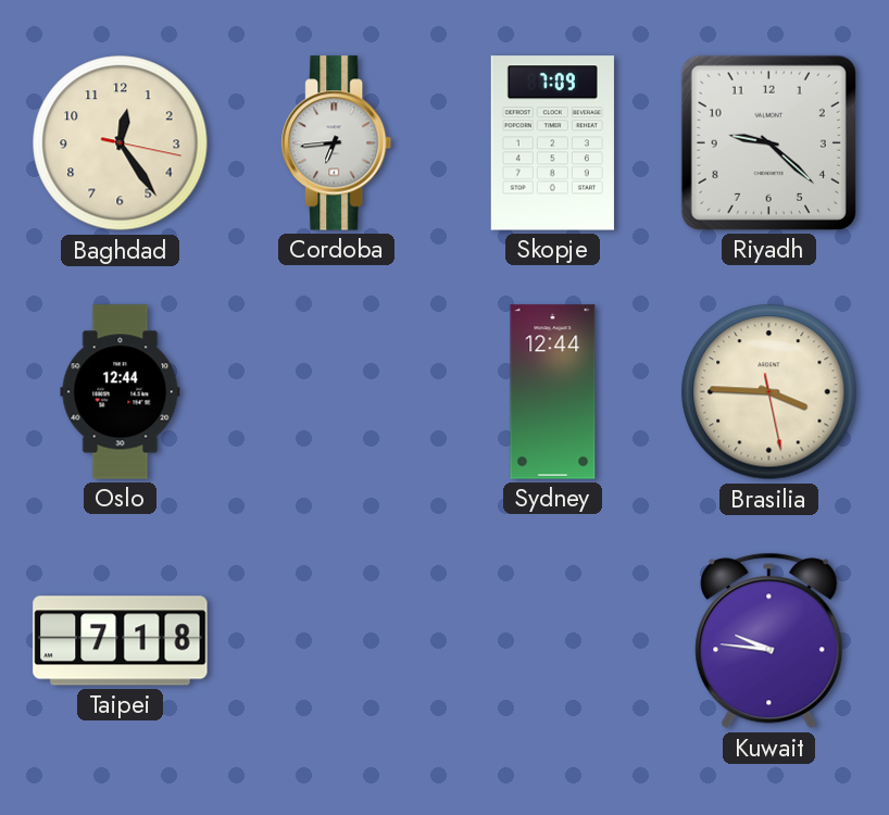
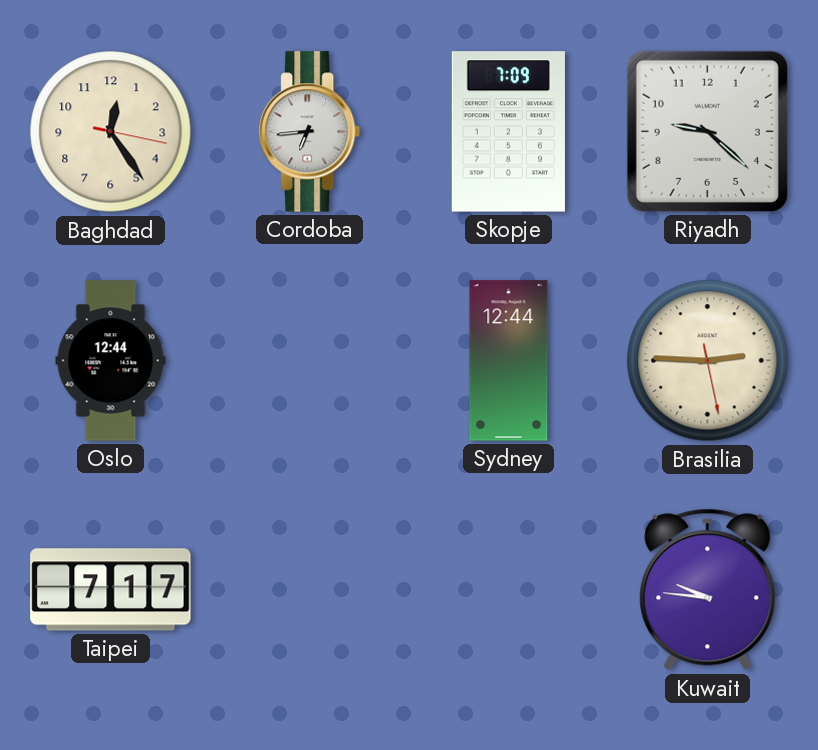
Brasilia: 3:45 -> 2:45
Taipei: 7:18 -> 7:17
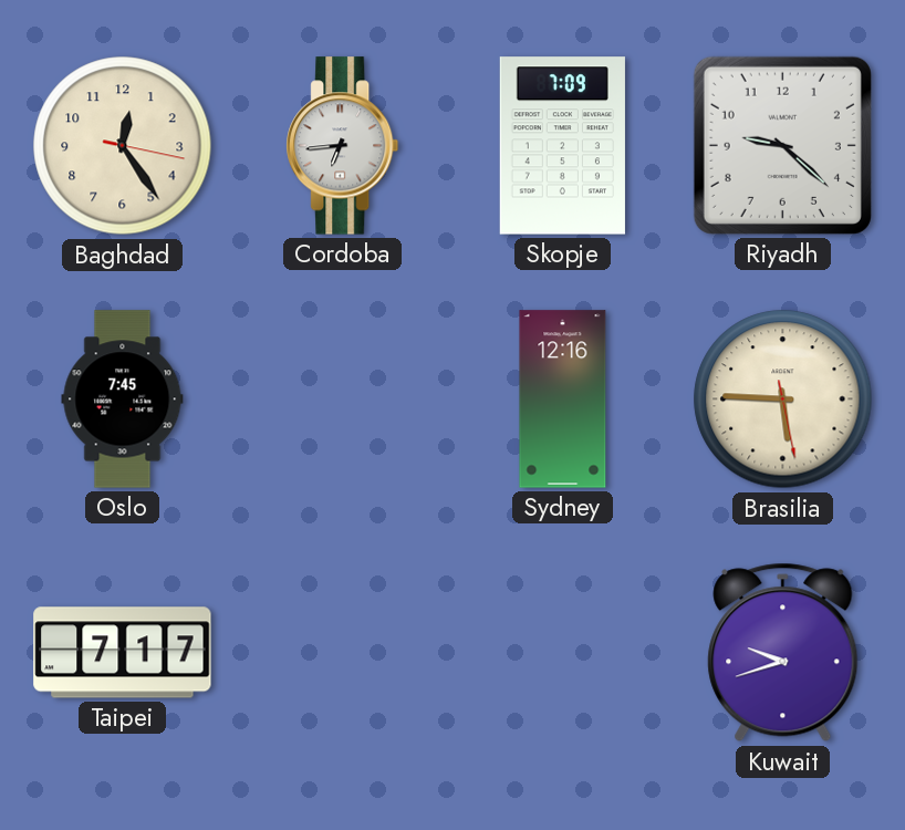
Oslo: 12:44 -> 7:45
Sydney: 12:44 -> 12:16
Brasilia: 2:45 -> 5:45
Kuwait: 9:46 -> 9:42
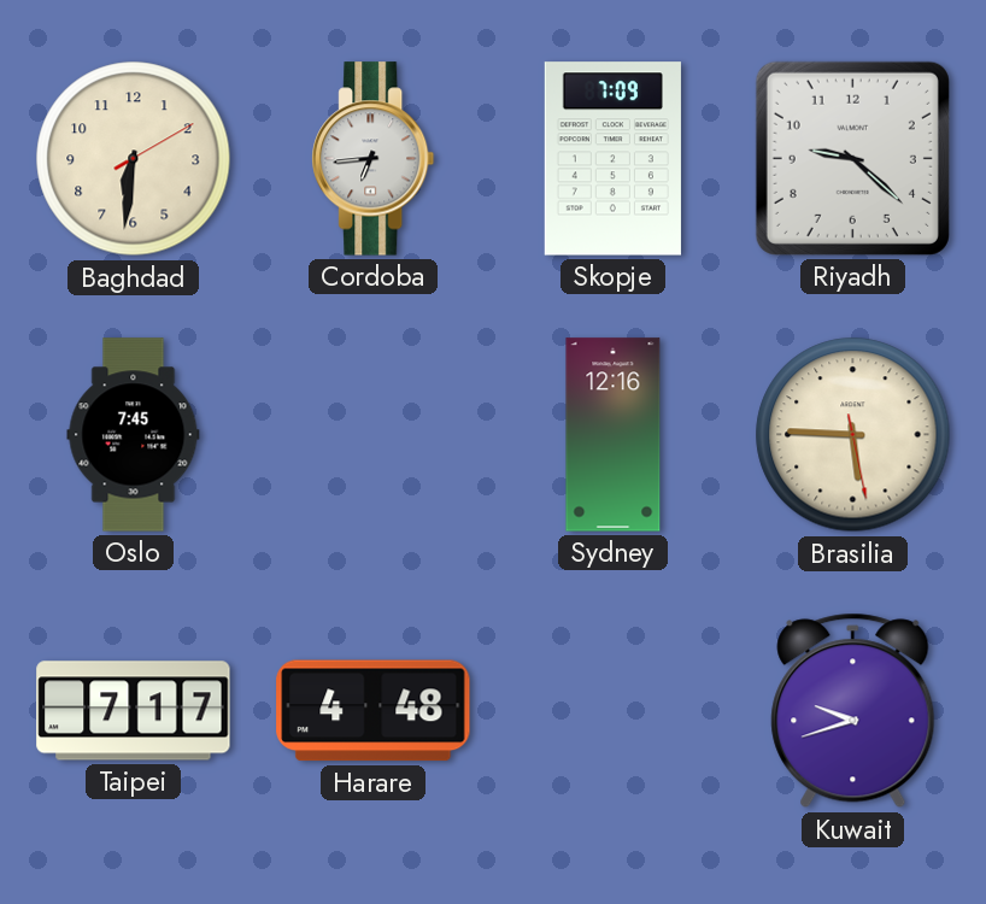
Baghdad: 12:24 -> 6:31
Harare: none -> 4:48
